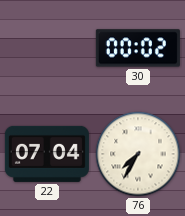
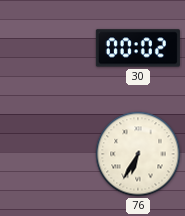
22: 07:04 -> none
76: 7:35 -> 6:35
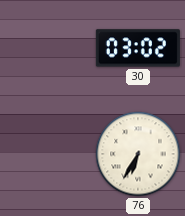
30: 00:02 -> 03:02
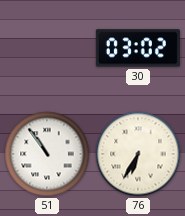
51: none -> 10:54
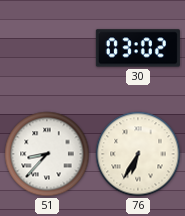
51: 10:54 -> 8:37
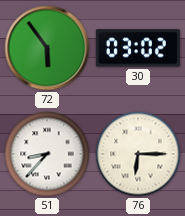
72: none -> 5:54
76: 6:35 -> 6:15
